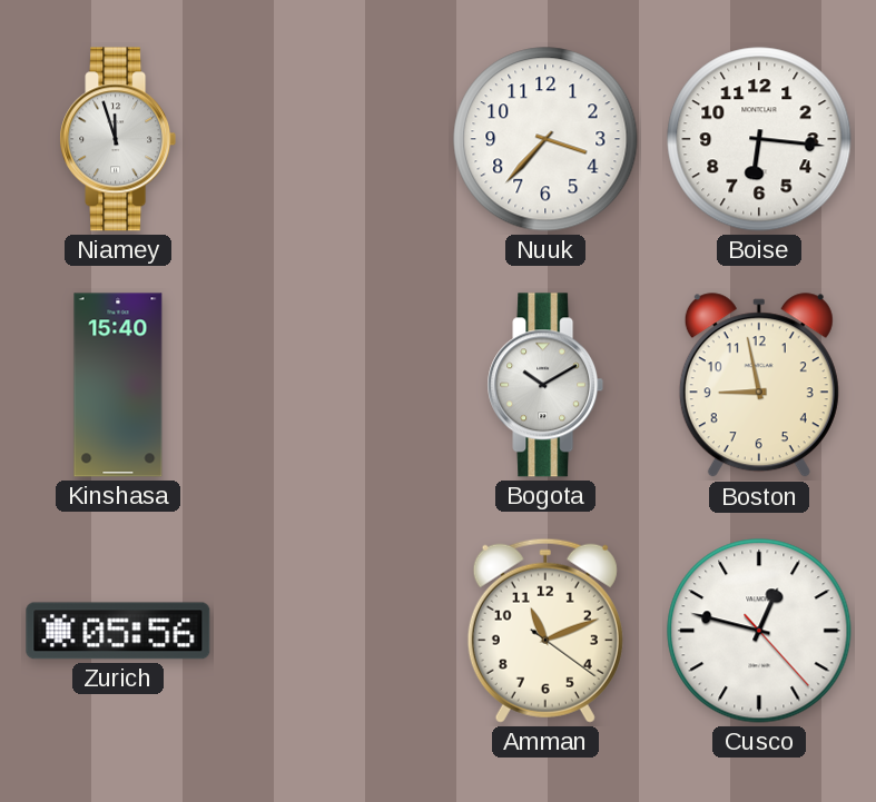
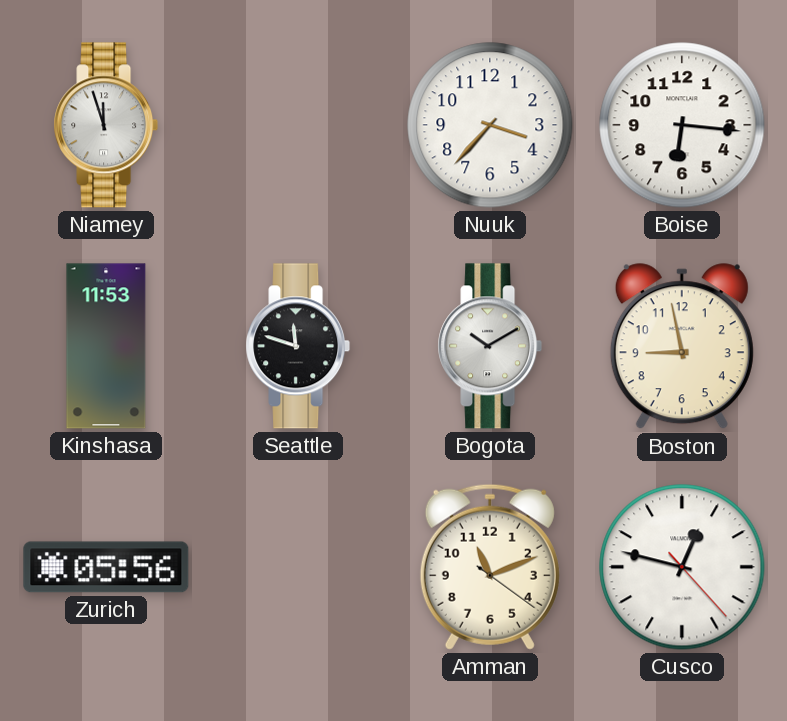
Kinshasa: 15:40 -> 11:53
Seattle: none -> 11:48
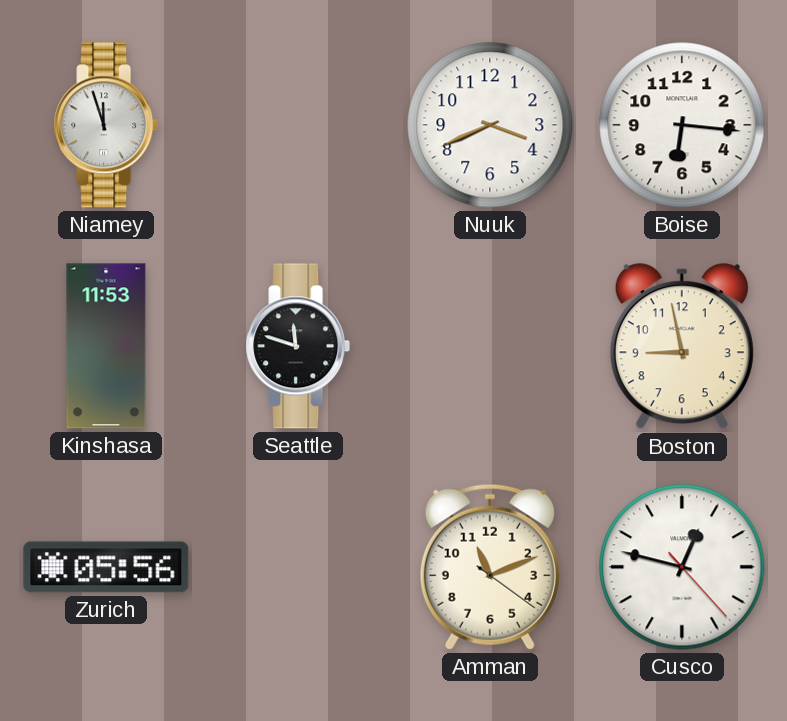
Nuuk: 3:37 -> 3:41
Bogota: 10:10 -> none
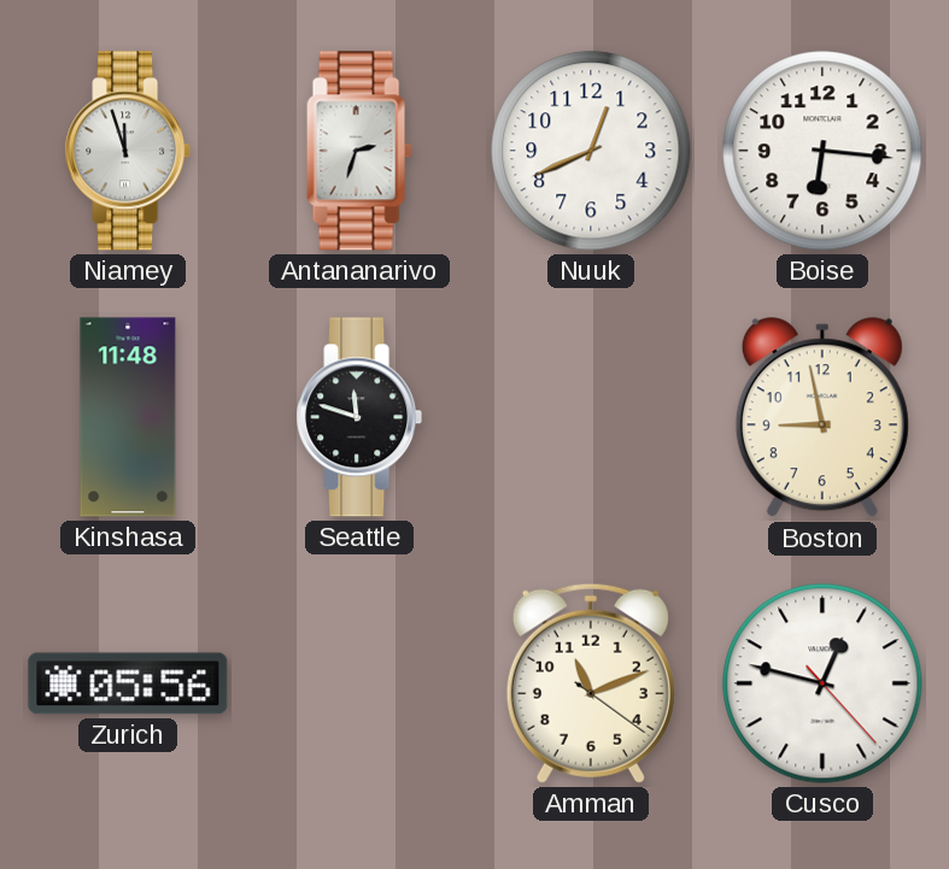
Antananarivo: none -> 2:33
Nuuk: 3:41 -> 12:41
Kinshasa: 11:53 -> 11:48
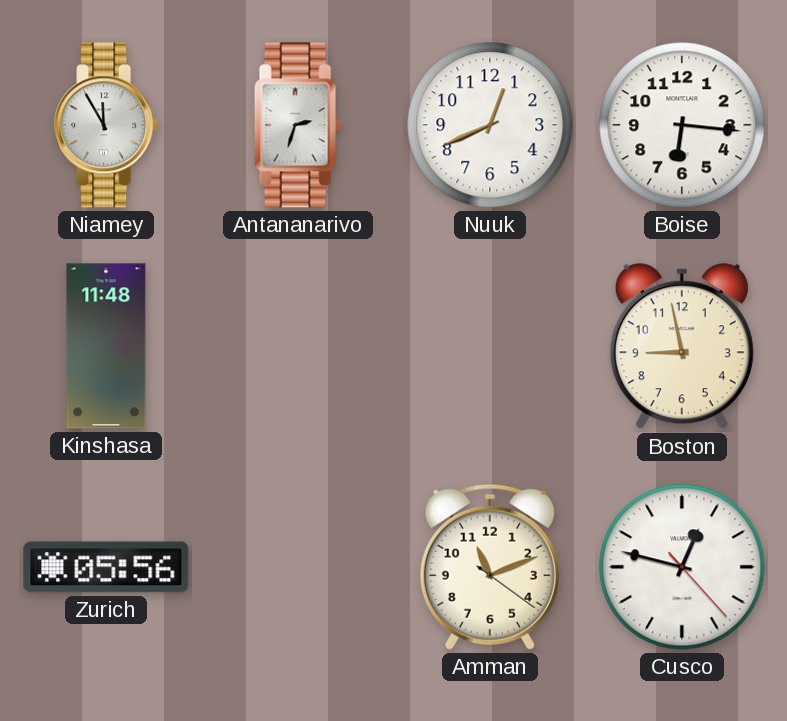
Niamey: 11:57 -> 11:55
Seattle: 11:48 -> none
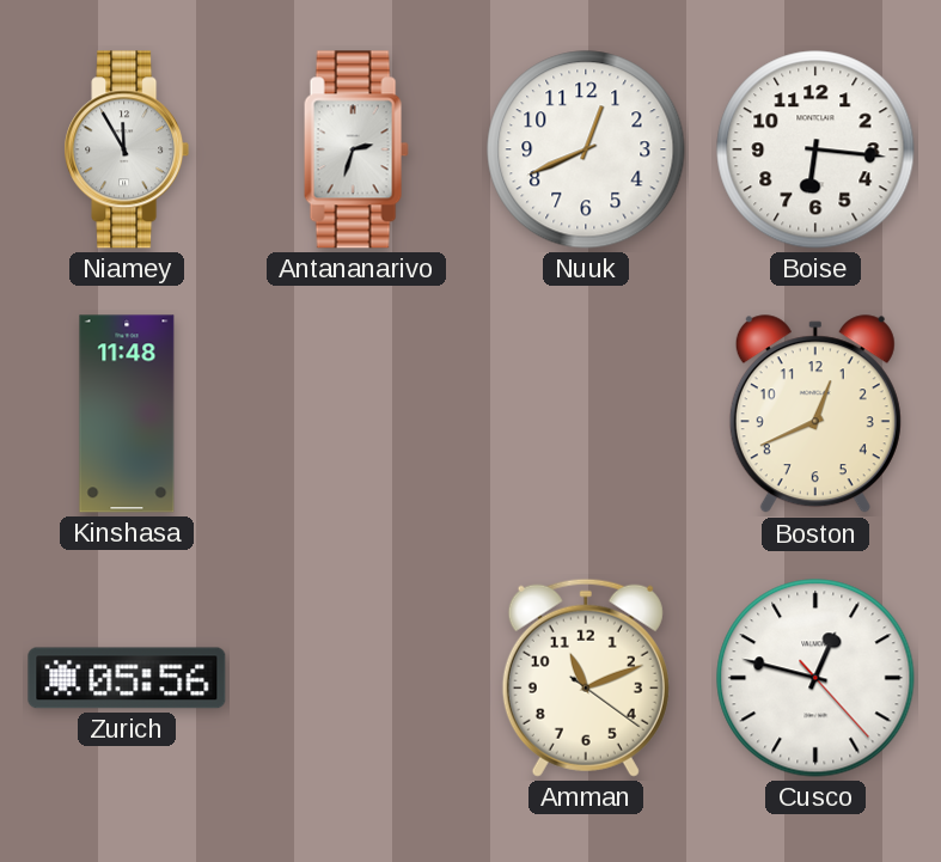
Boston: 8:58 -> 12:41
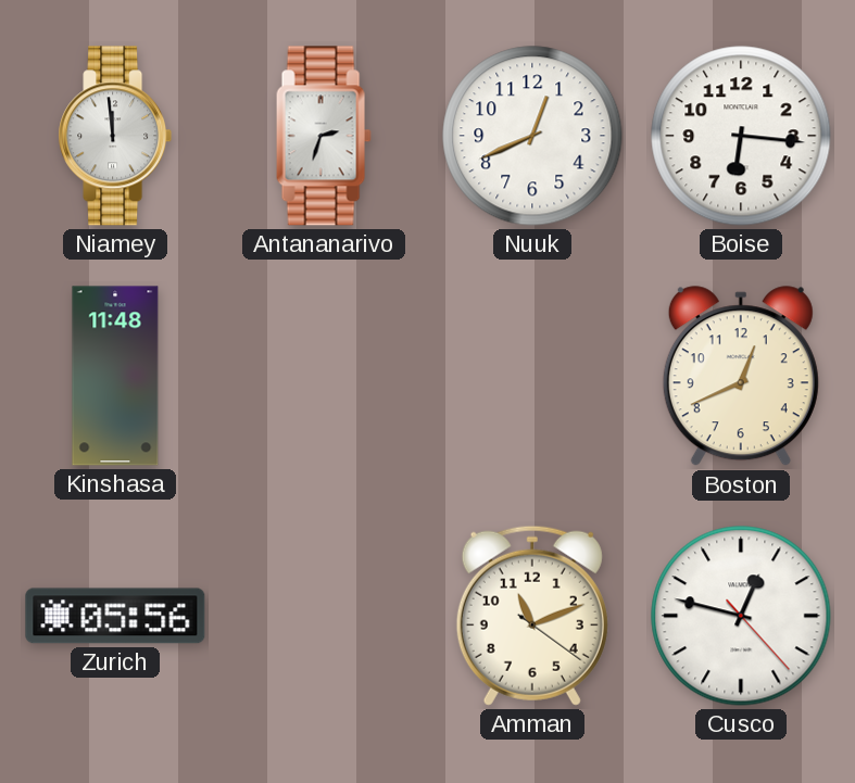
Niamey: 11:55 -> 11:59
